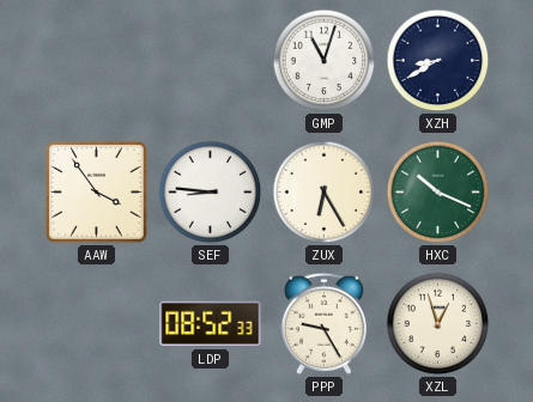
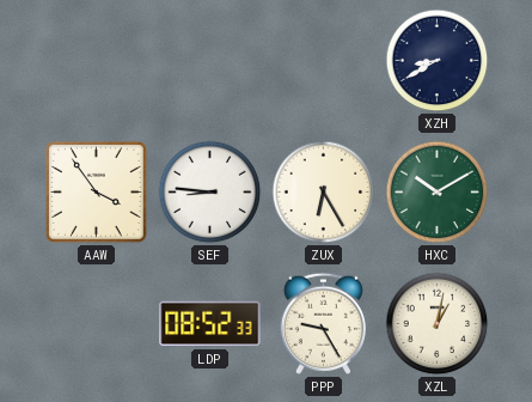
GMP: 11:03 -> none
HXC: 10:19 -> 10:10
XZL: 12:57 -> 1:02
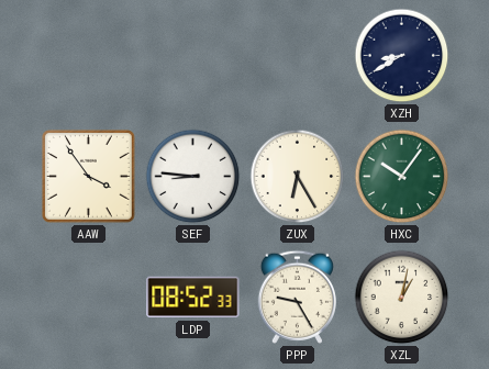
HXC: 10:10 -> 10:06
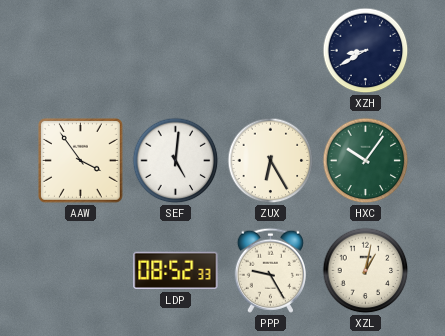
SEF: 8:46 -> 5:01
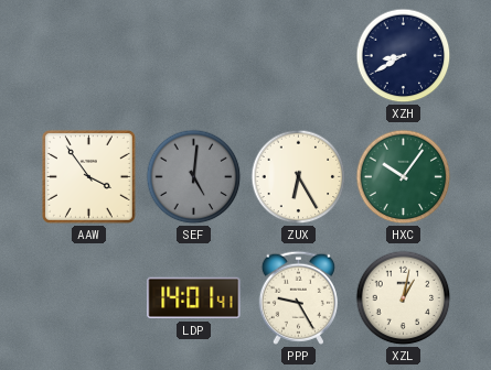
SEF dial: white -> grey
LDP: 08:52 -> 14:01
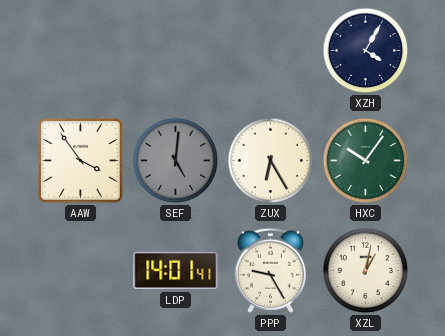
XZH: 8:40 -> 4:05
